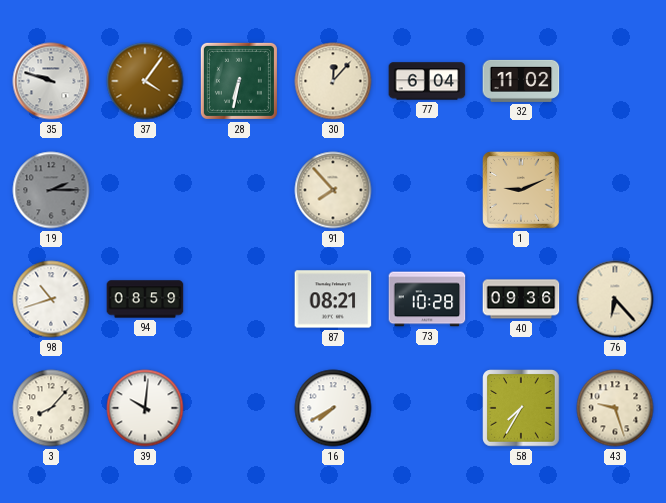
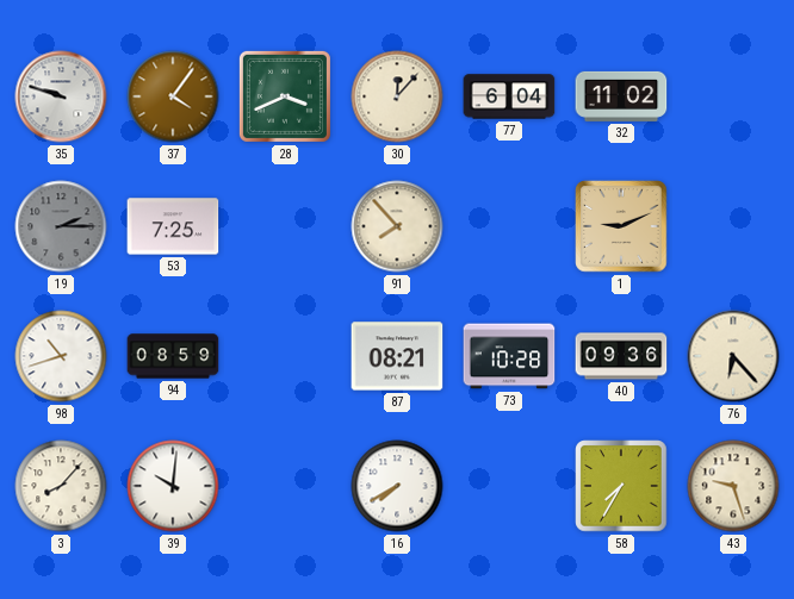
28: 6:32 -> 3:41
53: none -> 7:25
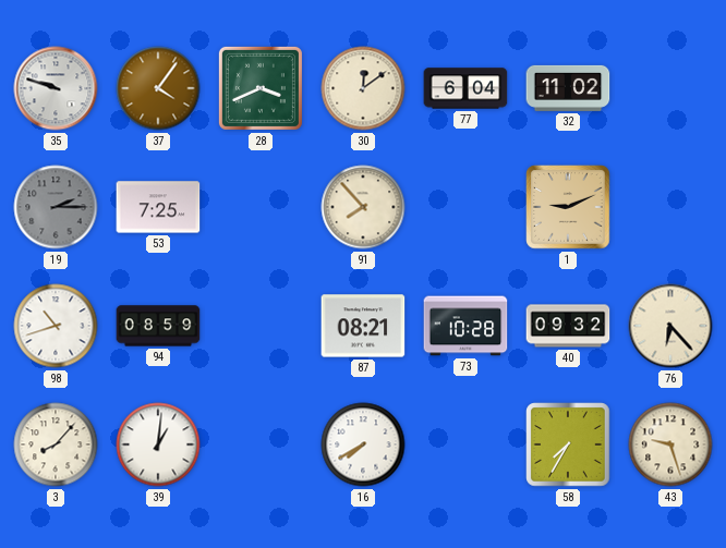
30: 12:07 -> 12:09
40: 09:36 -> 09:32
39: 10:01 -> 1:01
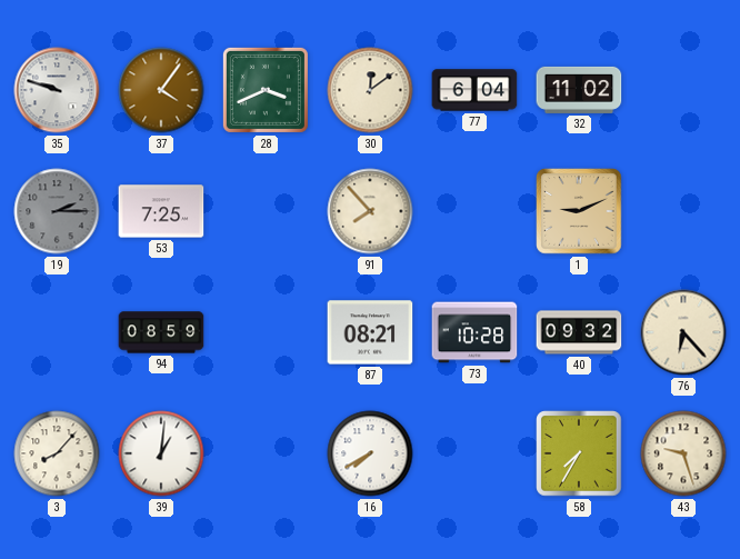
98: 10:42 -> none
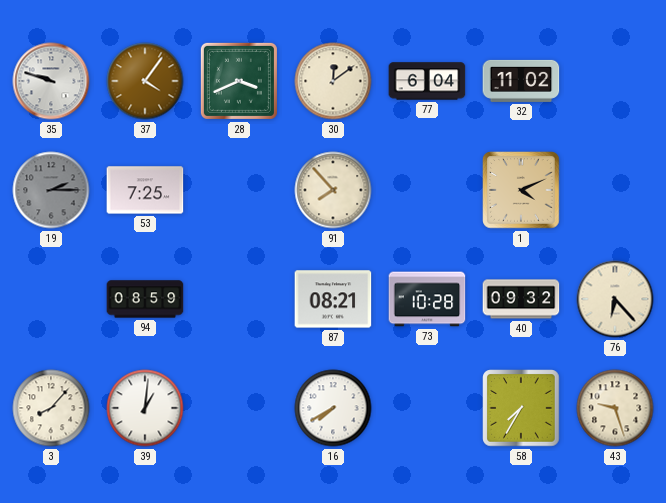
1: 9:11 -> 4:11
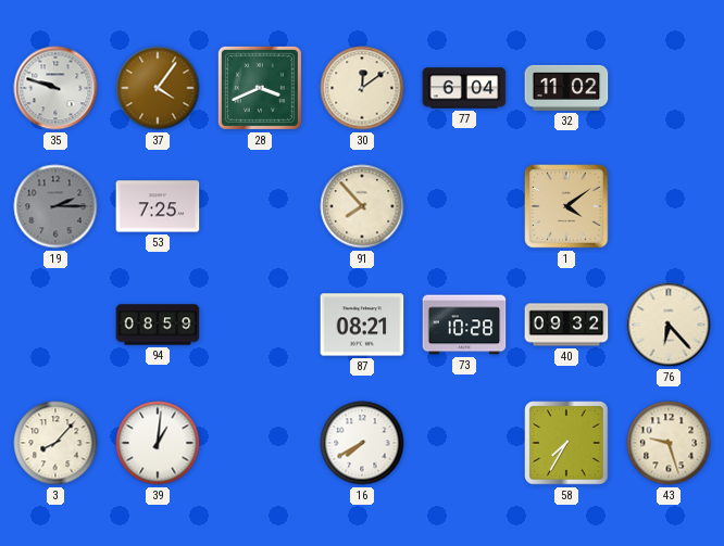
1: 4:11 -> 4:09
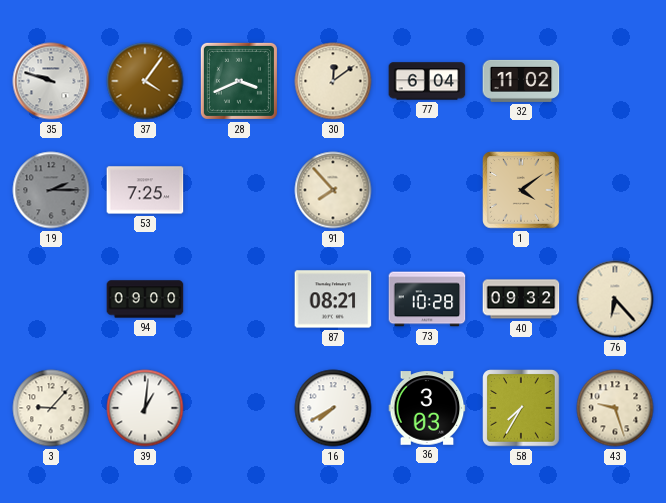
94: 08:59 -> 09:00
3: 8:07 -> 9:07
36: none -> 3:03
